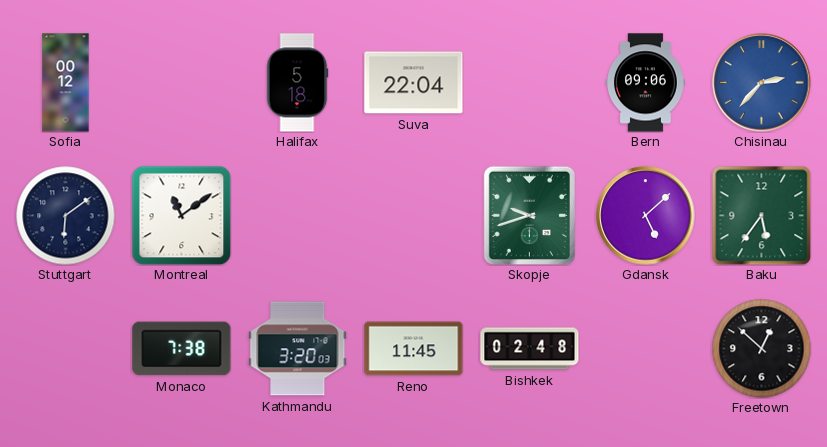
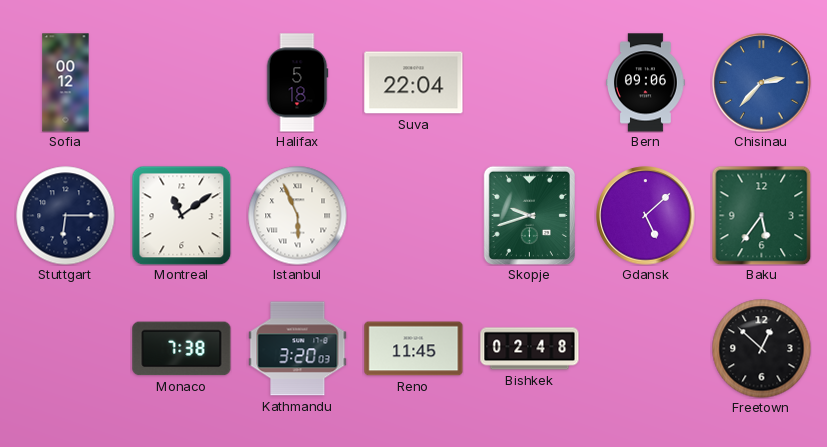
Stuttgart: 6:09 -> 6:15
Istanbul: none -> 5:56
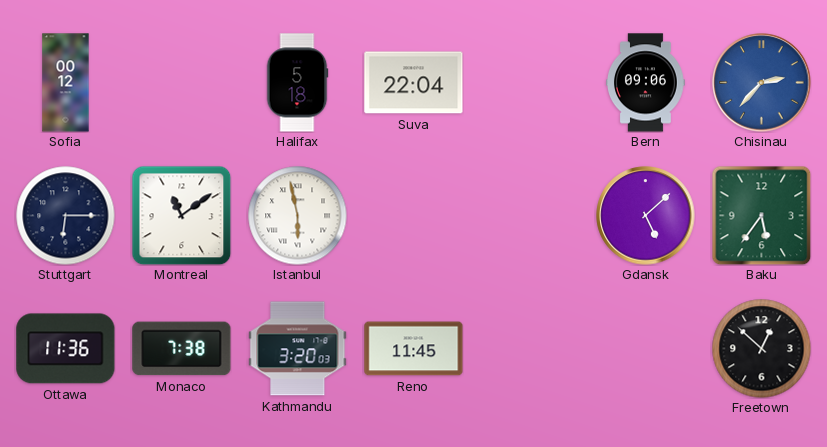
Istanbul: 5:56 -> 5:58
Skopje: 9:42 -> none
Ottawa: none -> 11:36
Bishkek: 02:48 -> none
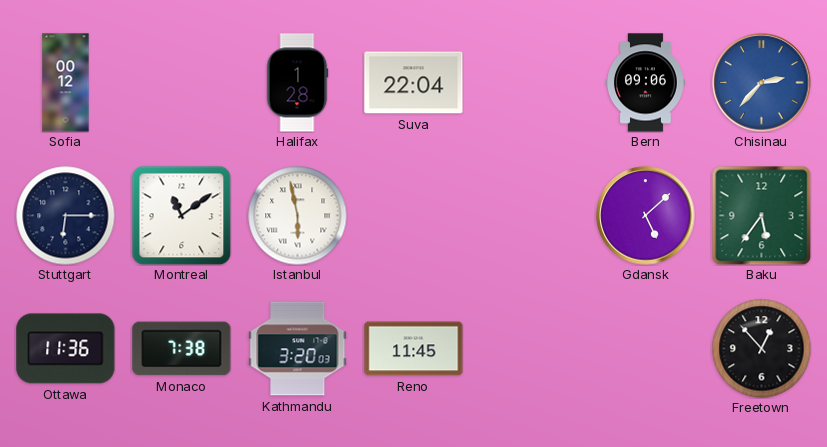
Halifax: 5:18 -> 1:28
Freetown: 12:52 -> 12:53
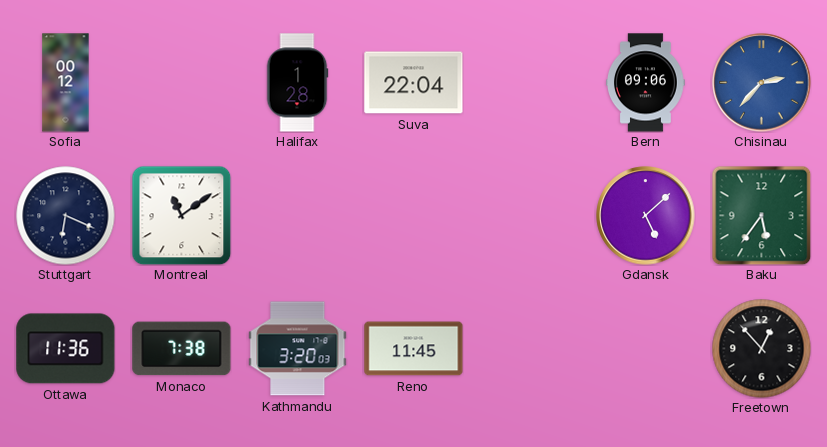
Stuttgart: 6:15 -> 6:19
Istanbul: 5:58 -> none
